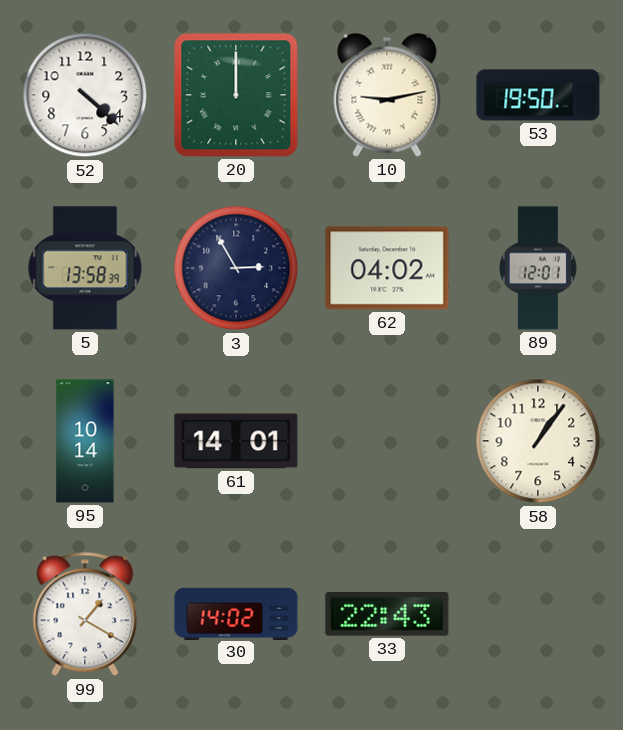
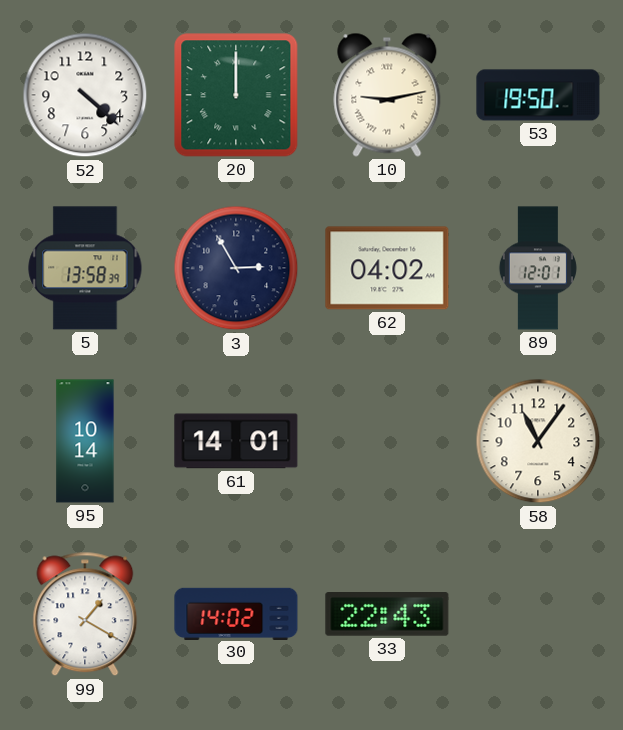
58: 1:06 -> 11:06
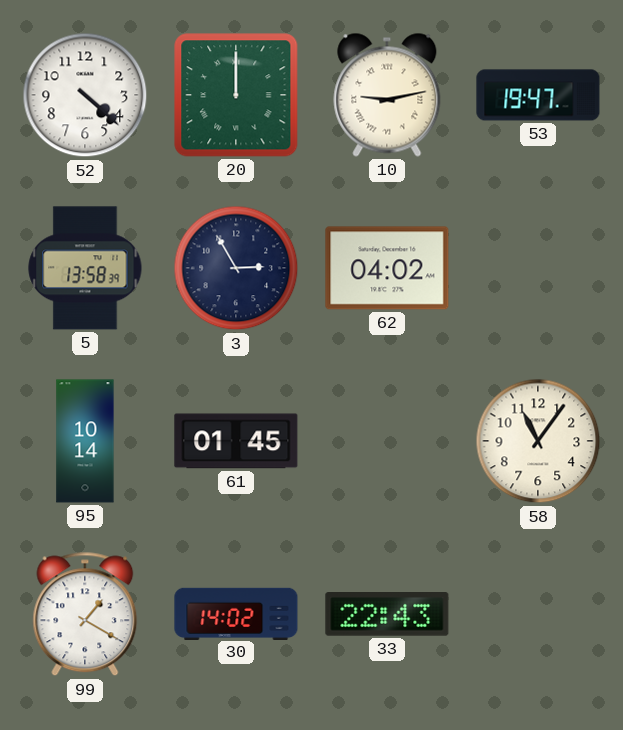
53: 19:50 -> 19:47
89: 12:01 -> none
61: 14:01 -> 01:45
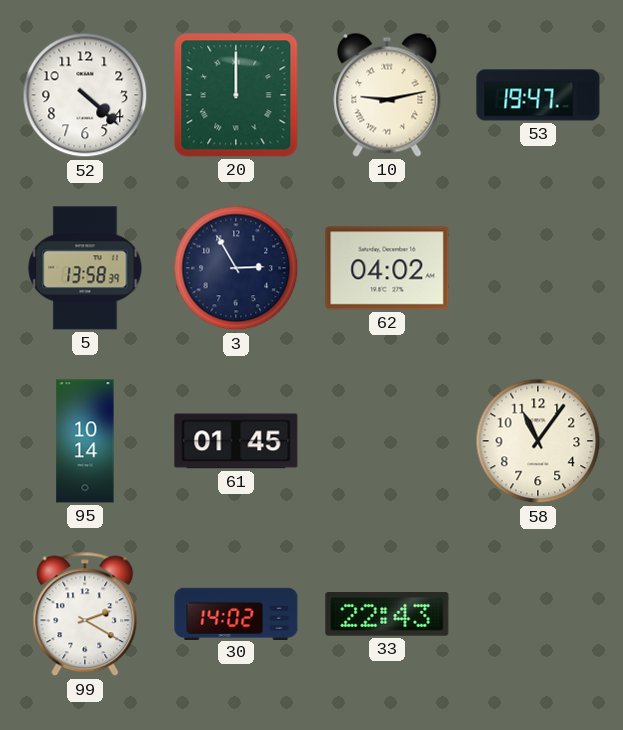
99: 1:20 -> 2:20
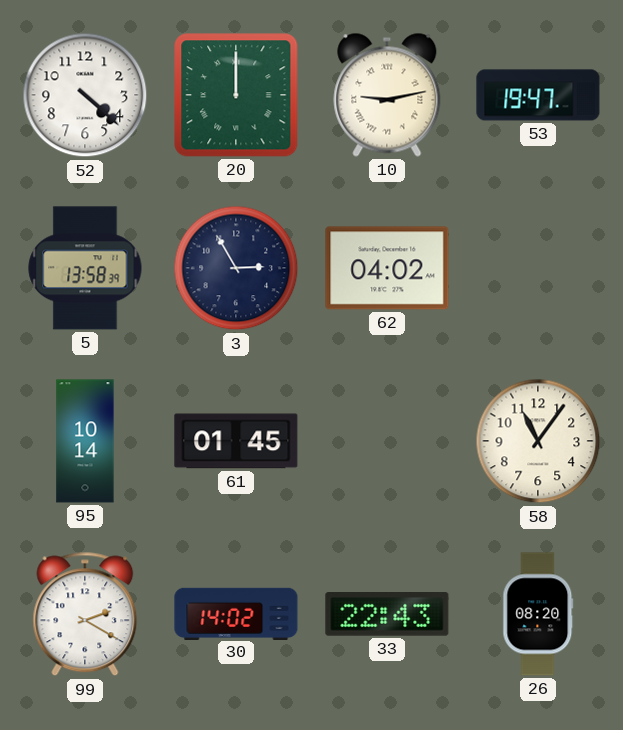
26: none -> 08:20
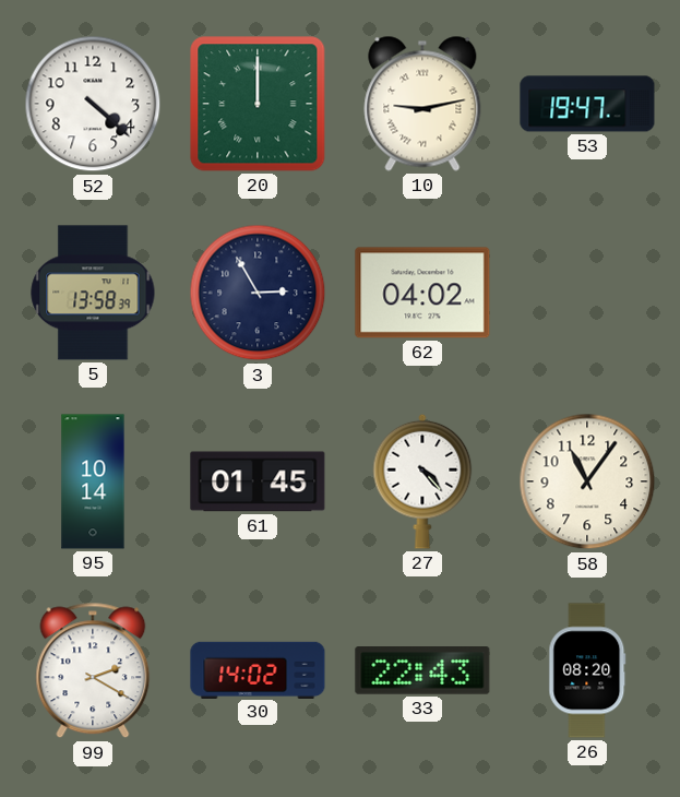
27: none -> 4:23
